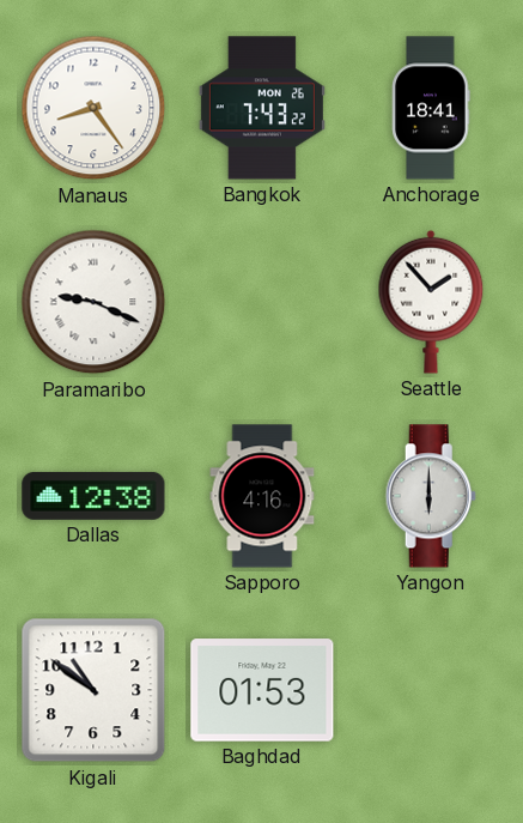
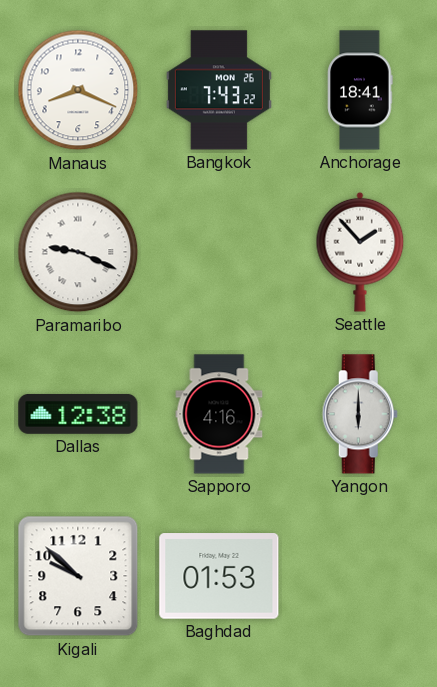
Manaus: 8:24 -> 8:19
Kigali: 10:51 -> 9:52
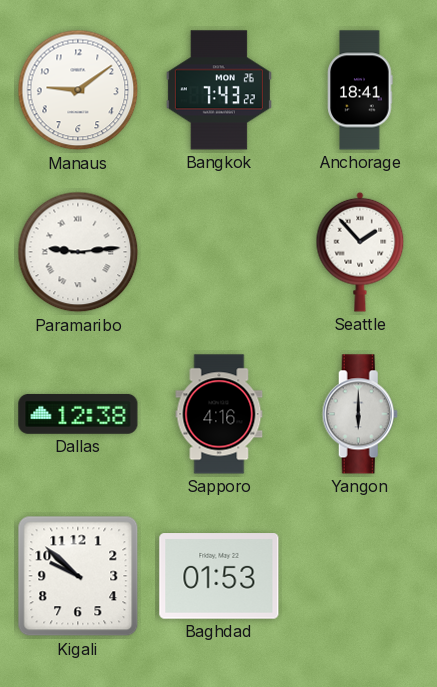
Manaus: 8:19 -> 9:09
Paramaribo: 9:19 -> 9:14
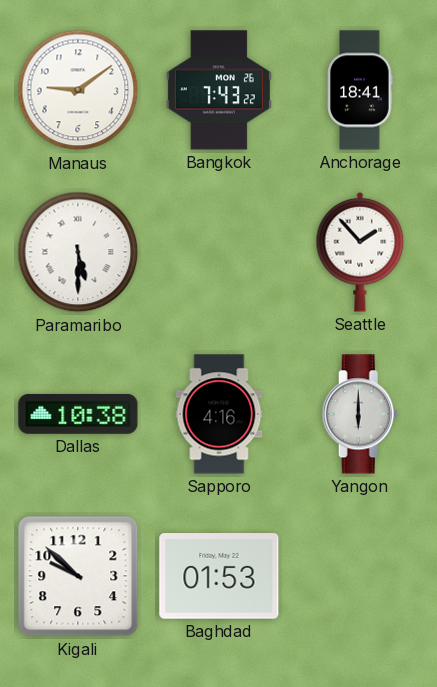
Paramaribo: 9:14 -> 5:30
Dallas: 12:38 -> 10:38
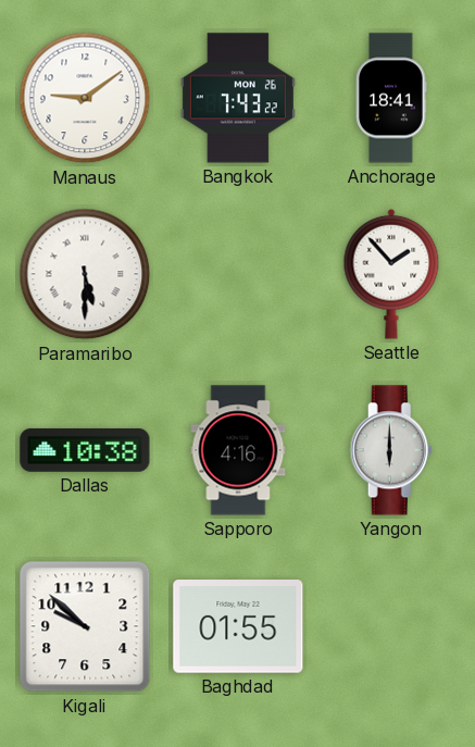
Baghdad: 01:53 -> 01:55
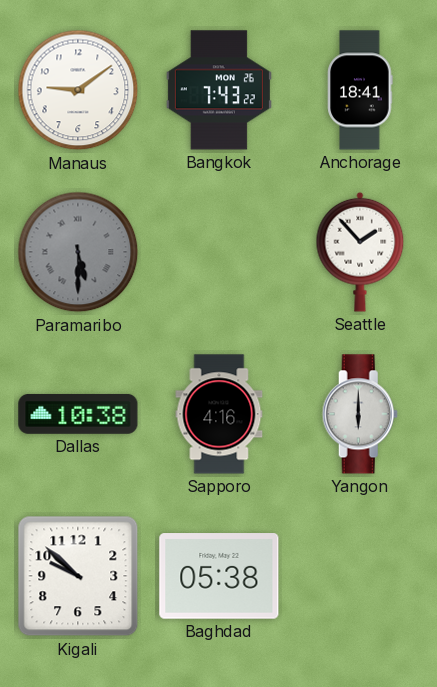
Paramaribo dial: white -> grey
Baghdad: 01:55 -> 05:38
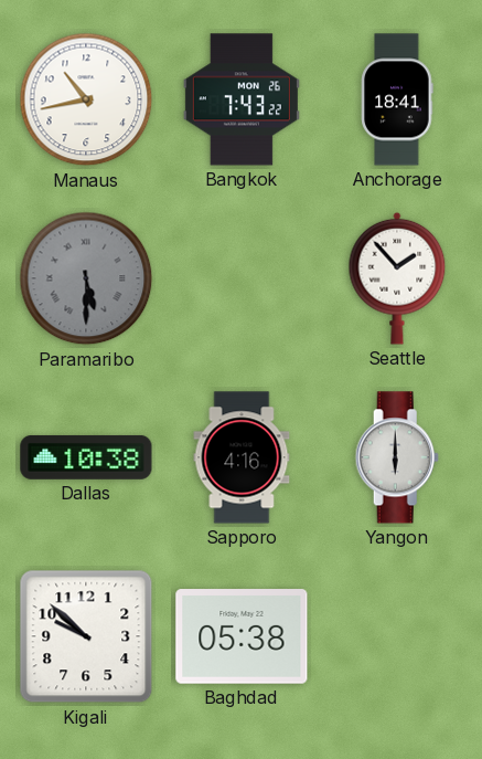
Manaus: 9:09 -> 10:43
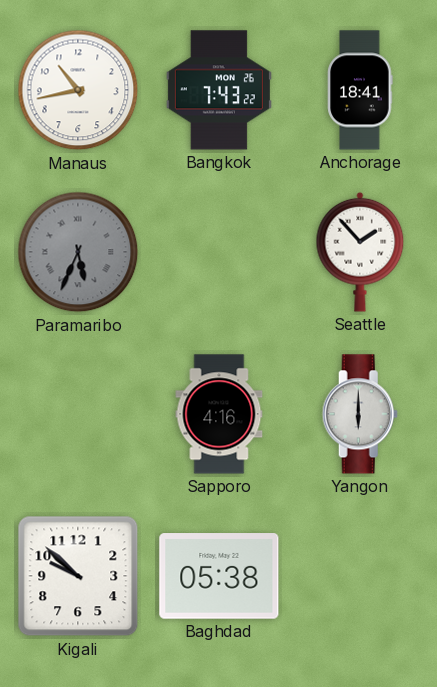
Paramaribo: 5:30 -> 5:34
Dallas: 10:38 -> none
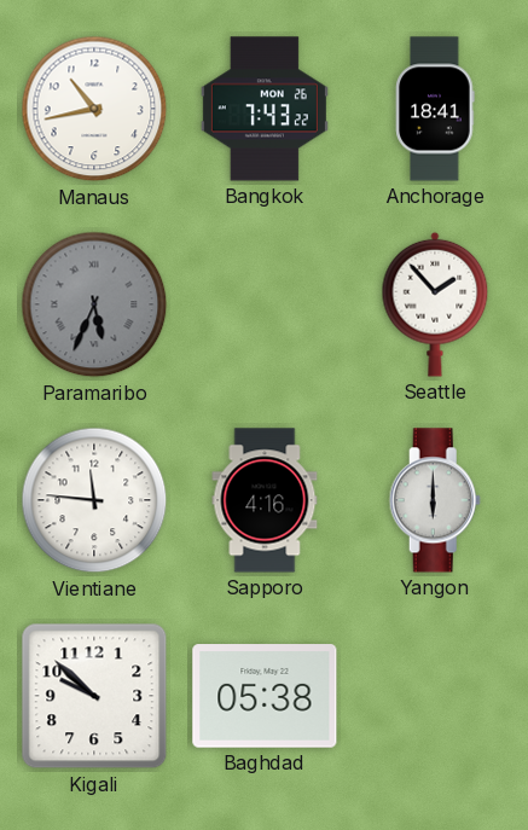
Vientiane: none -> 11:46
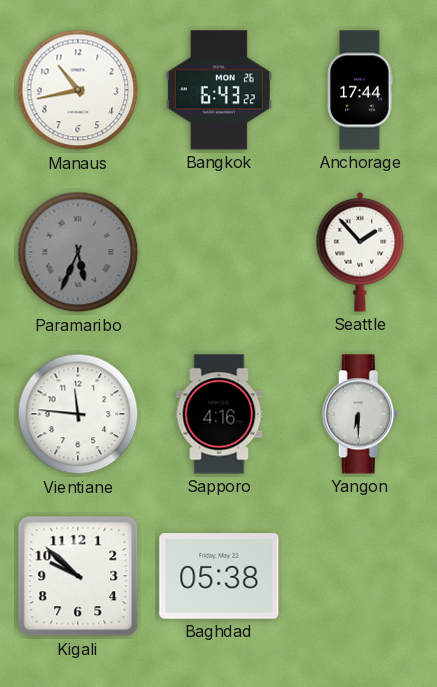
Bangkok: 7:43 -> 6:43
Anchorage: 18:41 -> 17:44
Yangon: 6:00 -> 6:30
